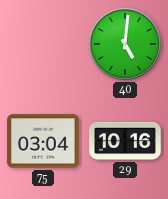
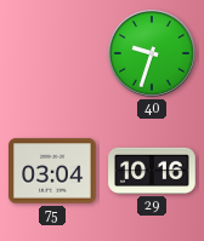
40: 5:01 -> 9:33
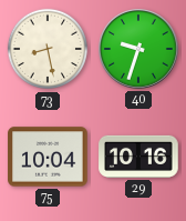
73: none -> 8:28
75: 03:04 -> 10:04
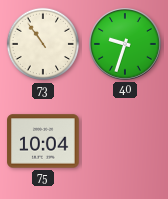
73: 8:28 -> 10:54
29: 10:16 -> none
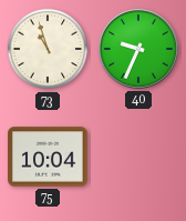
73: 10:54 -> 10:57
40: 9:33 -> 9:34
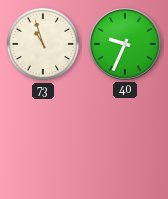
75: 10:04 -> none
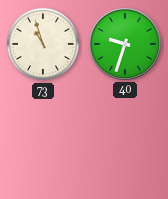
40: 9:34 -> 9:33
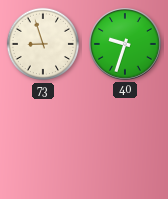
73: 10:57 -> 8:57
